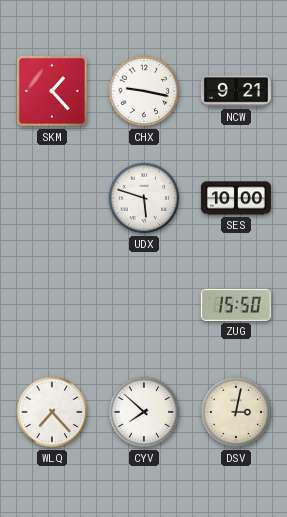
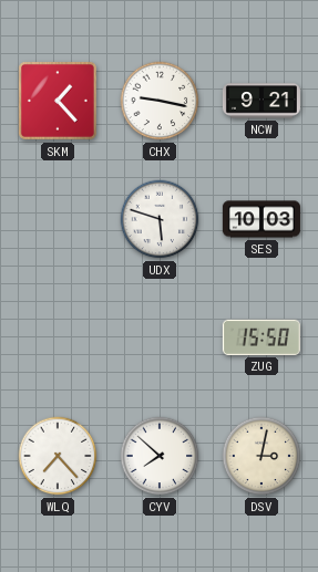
SES: 10:00 -> 10:03
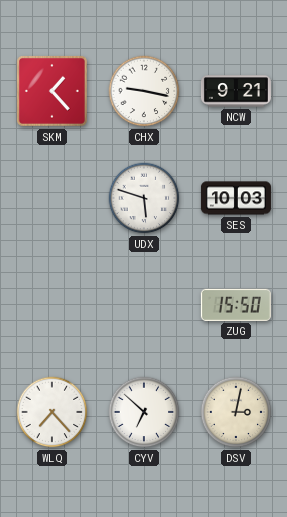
CYV: 7:52 -> 6:52
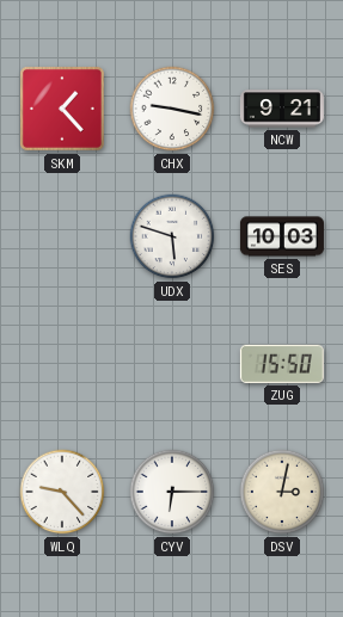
WLQ: 7:23 -> 9:23
CYV: 6:52 -> 6:15
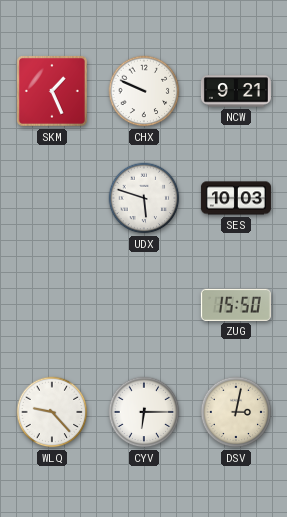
SKM: 1:23 -> 1:26
CHX: 9:17 -> 9:49
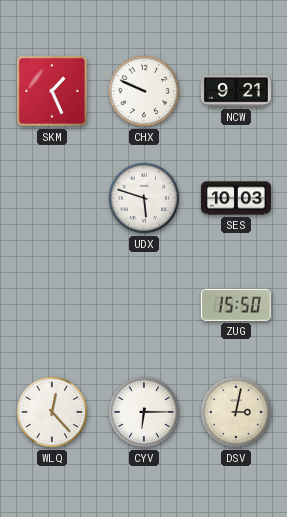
WLQ: 9:23 -> 12:23
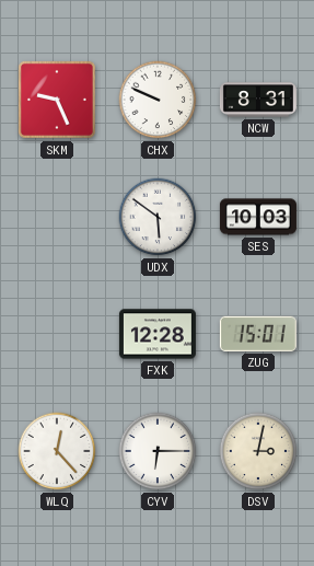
SKM: 1:26 -> 9:26
NCW: 9:21 -> 8:31
UDX: 5:48 -> 5:51
FXK: none -> 12:28
ZUG: 15:50 -> 15:01
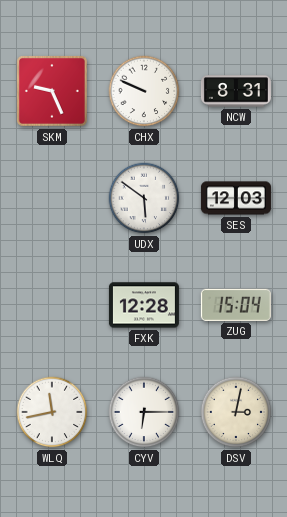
SES: 10:03 -> 12:03
ZUG: 15:01 -> 15:04
WLQ: 12:23 -> 11:43
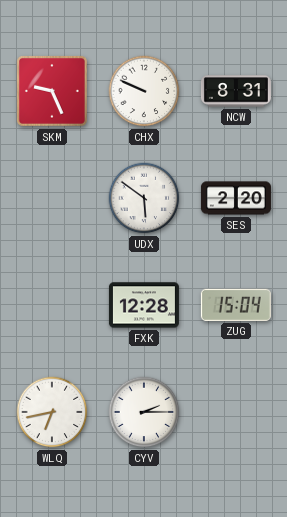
SES: 12:03 -> 2:20
WLQ: 11:43 -> 6:43
CYV: 6:15 -> 2:15
DSV: 3:02 -> none
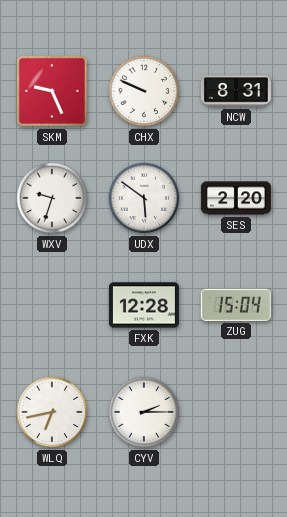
WXV: none -> 9:33
